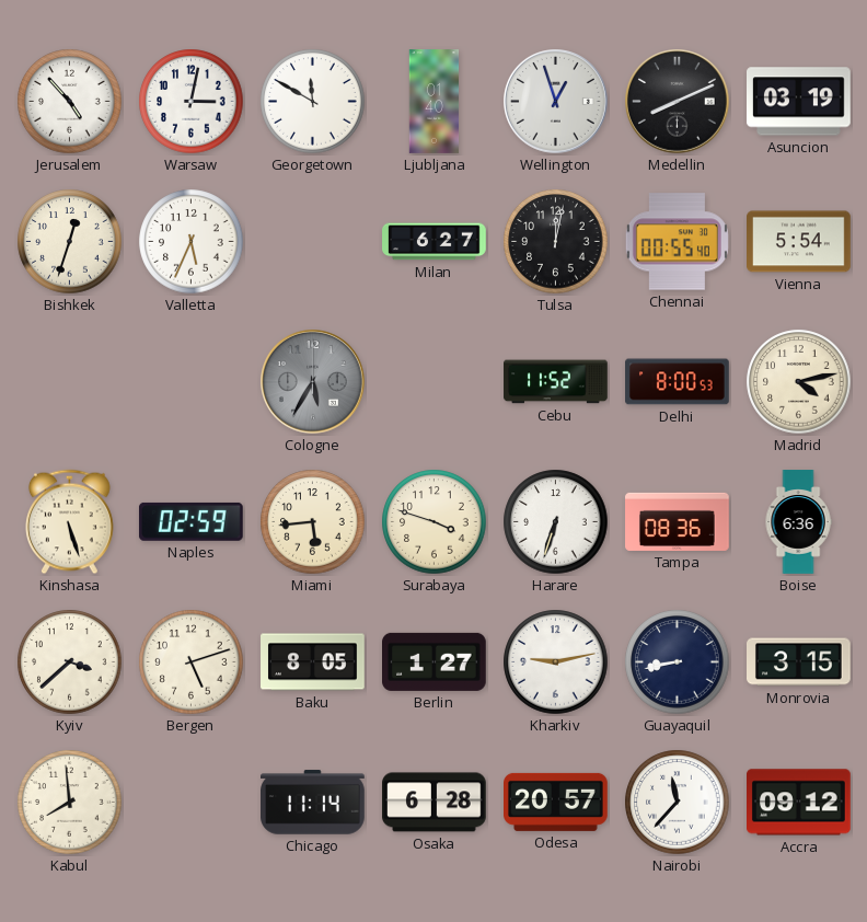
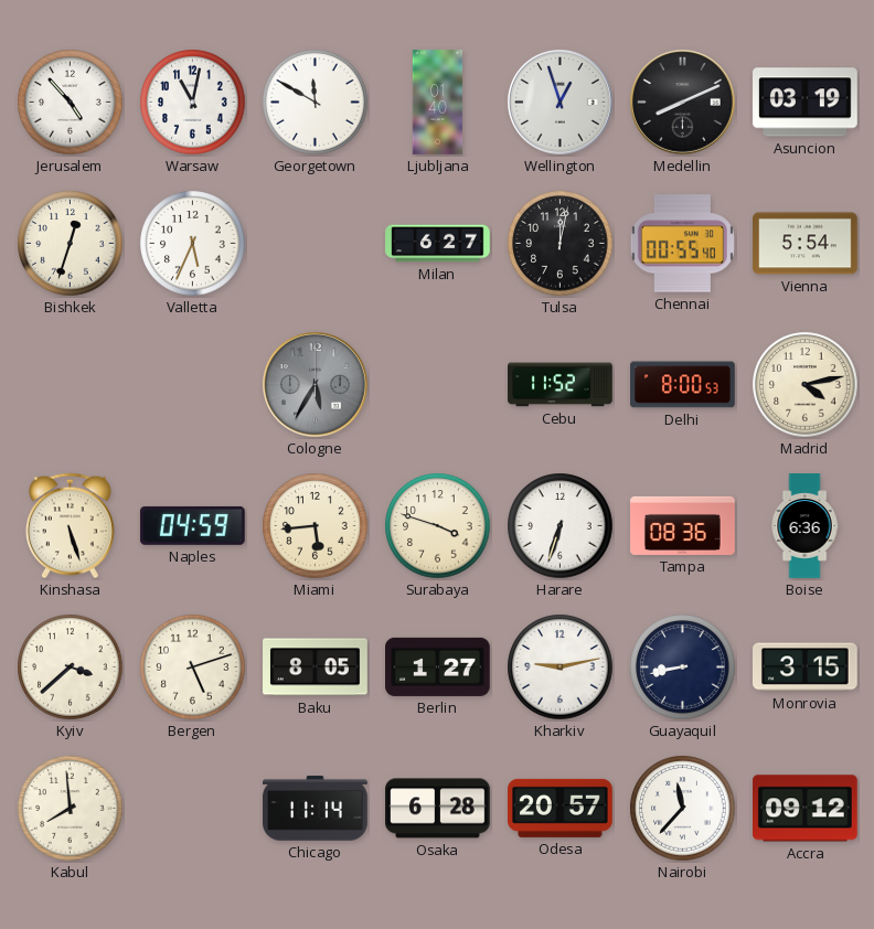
Warsaw: 3:02 -> 11:02
Naples: 02:59 -> 04:59
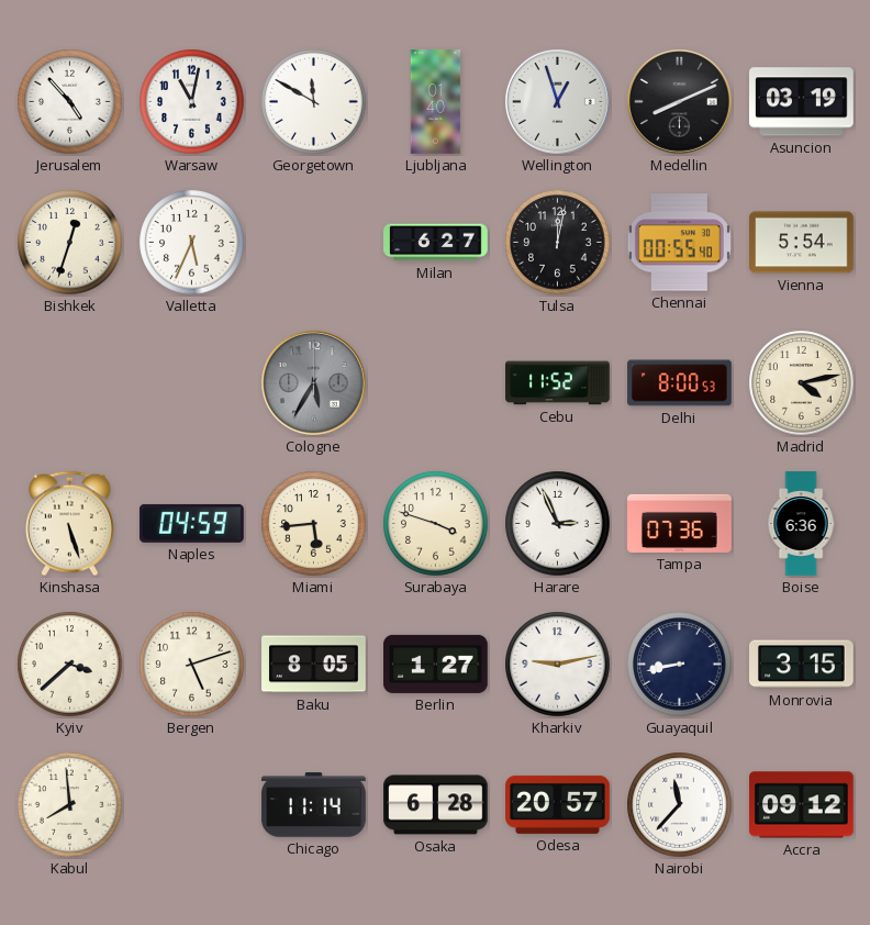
Harare: 6:33 -> 2:56
Tampa: 08:36 -> 07:36
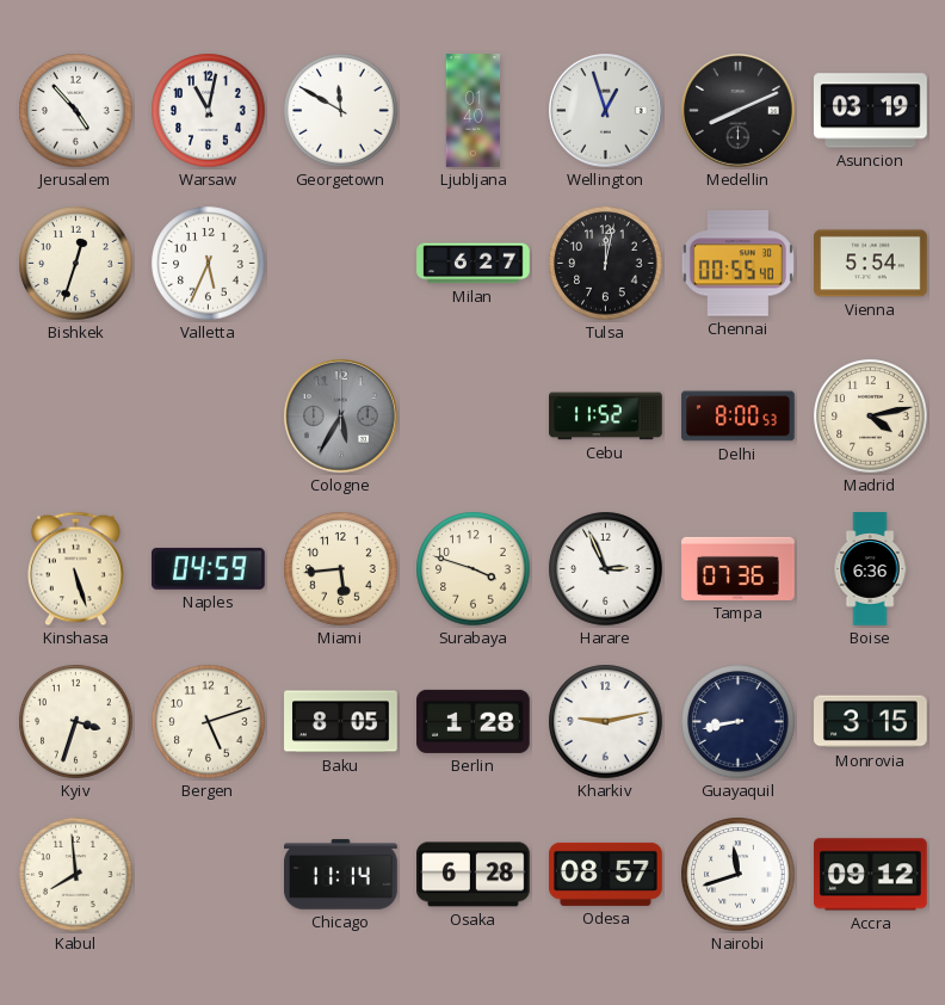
Kyiv: 3:38 -> 3:33
Berlin: 1:27 -> 1:28
Odesa: 20:57 -> 08:57
Nairobi: 11:37 -> 11:42
